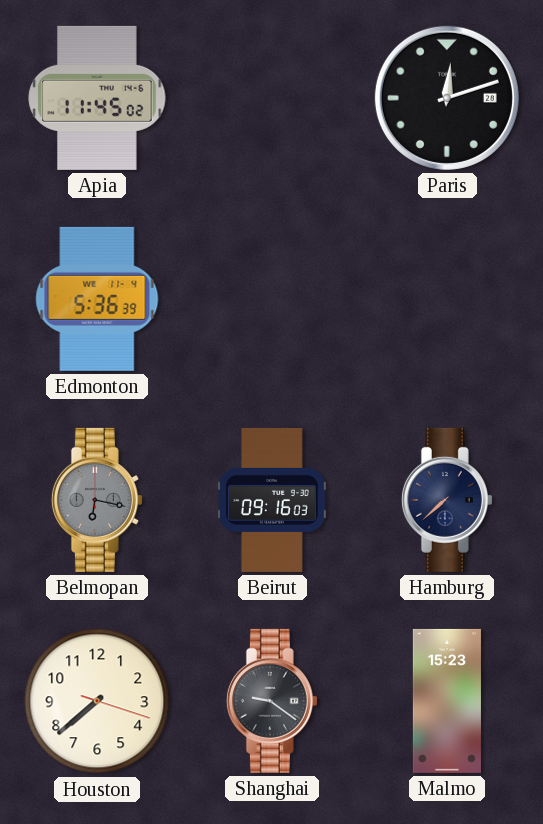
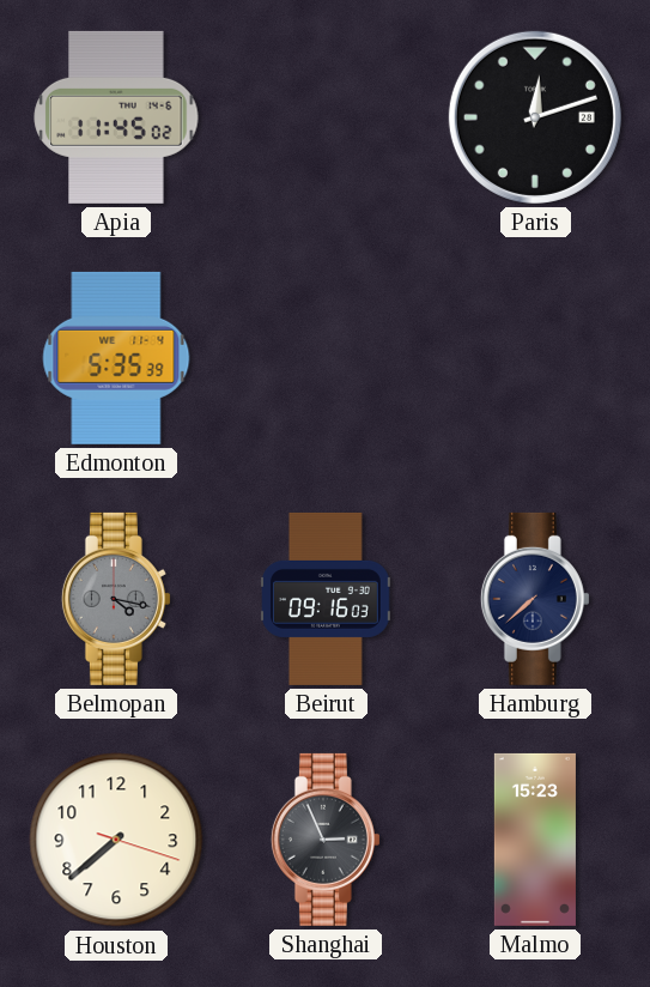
Edmonton: 5:36 -> 5:35
Belmopan: 6:17 -> 4:17
Shanghai: 9:21 -> 2:56
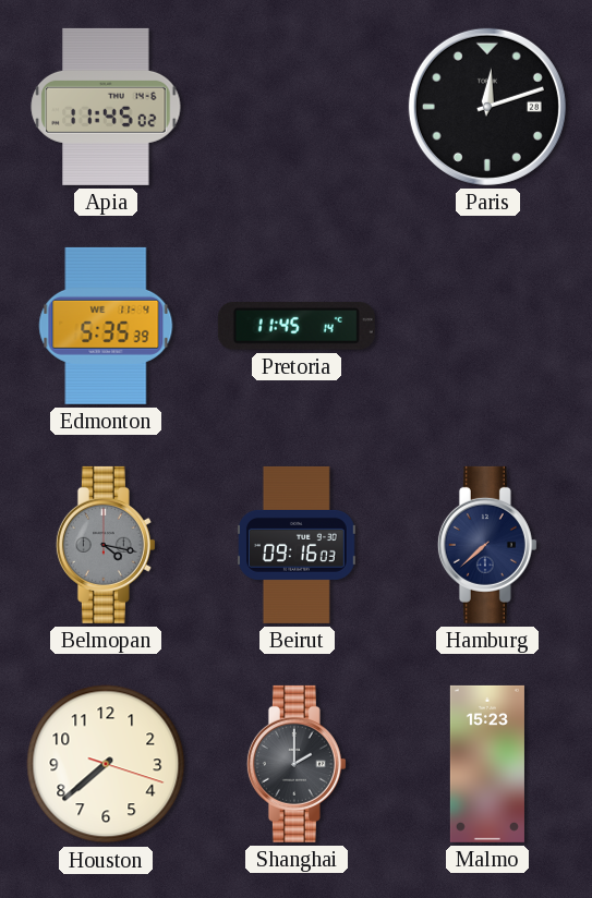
Pretoria: none -> 11:45
Shanghai: 2:56 -> 2:00
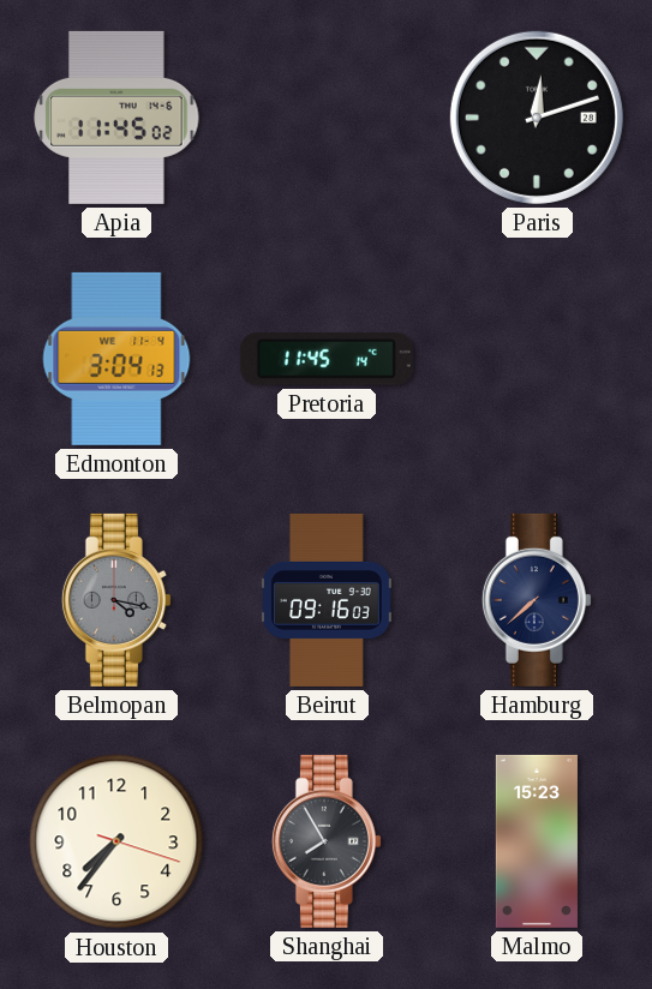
Edmonton: 5:35 -> 3:04
Houston: 7:38 -> 7:36
Shanghai: 2:00 -> 7:55
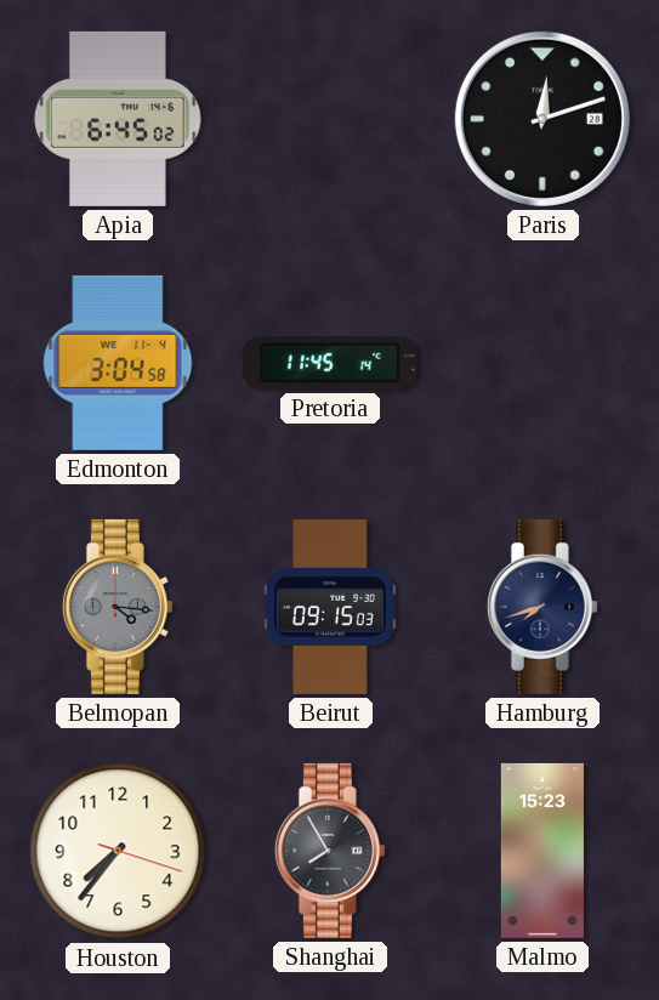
Apia: 11:45 -> 6:45
Edmonton: 3:04:13 -> 3:04:58
Belmopan: 4:17 -> 4:16
Beirut: 09:16 -> 09:15
Hamburg: 7:38 -> 7:42
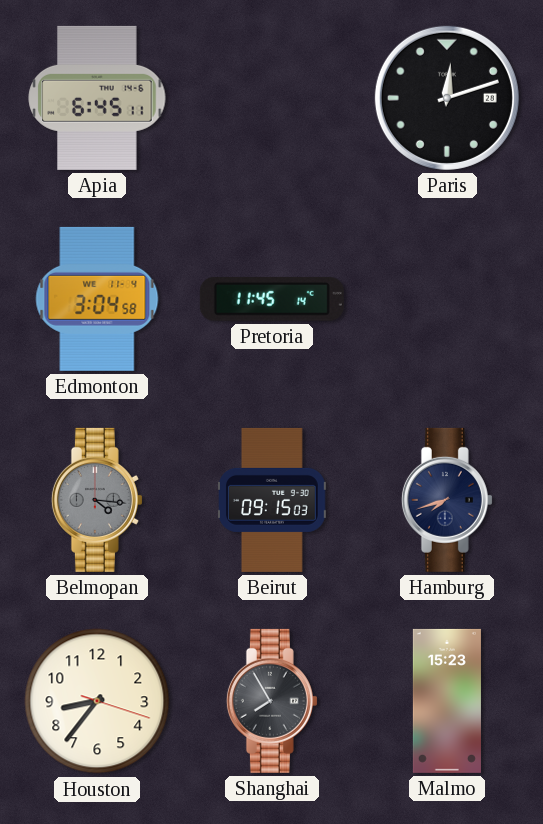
Apia: 6:45:02 -> 6:45:11
Houston: 7:36 -> 8:36
